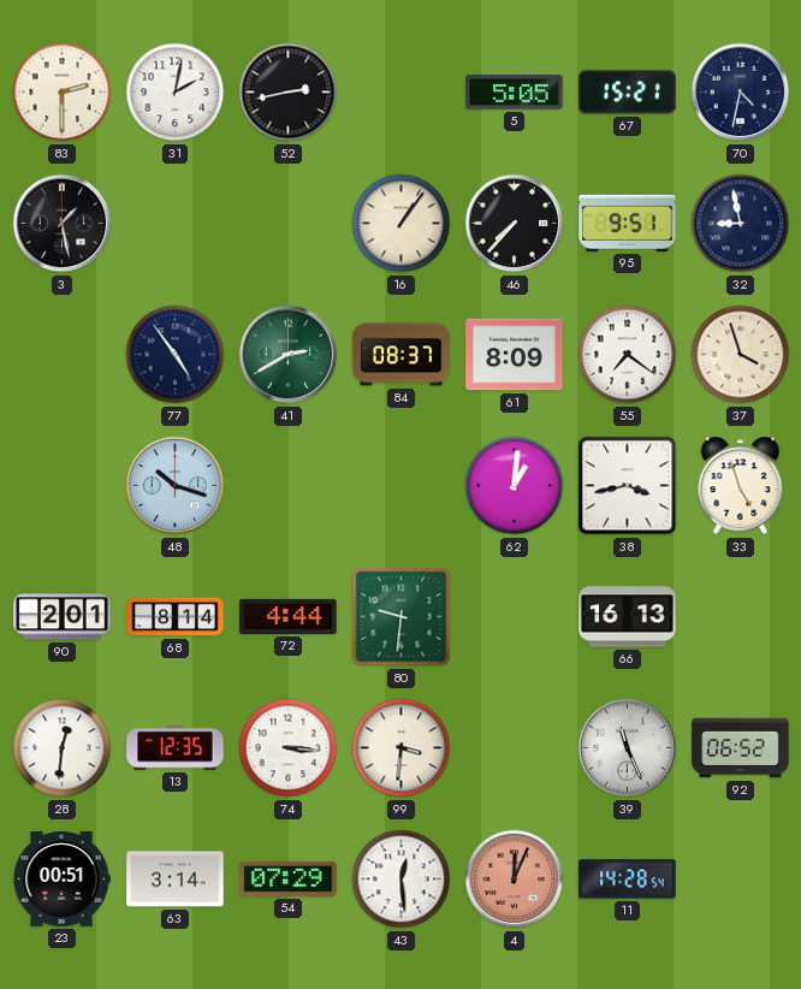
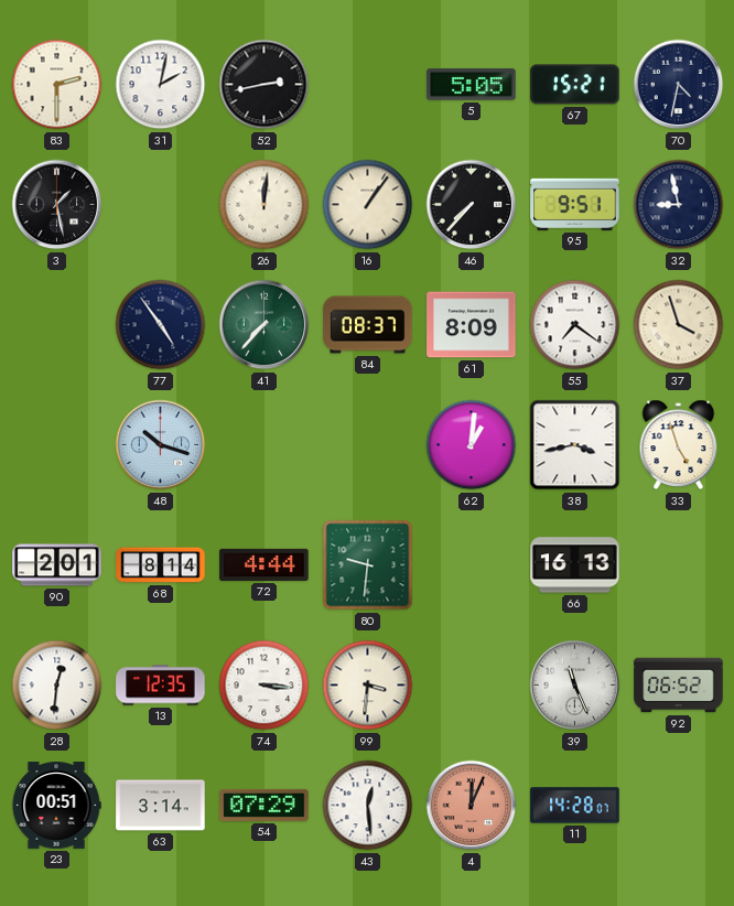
26: none -> 12:01
41: 2:40 -> 7:37
11: 14:28:54 -> 14:28:07
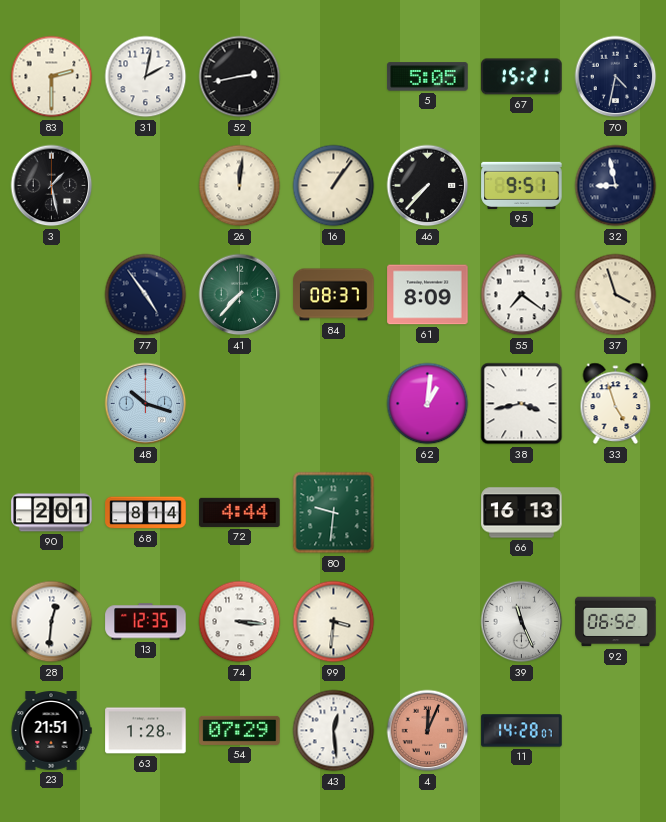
23: 00:51 -> 21:51
63: 3:14 -> 1:28
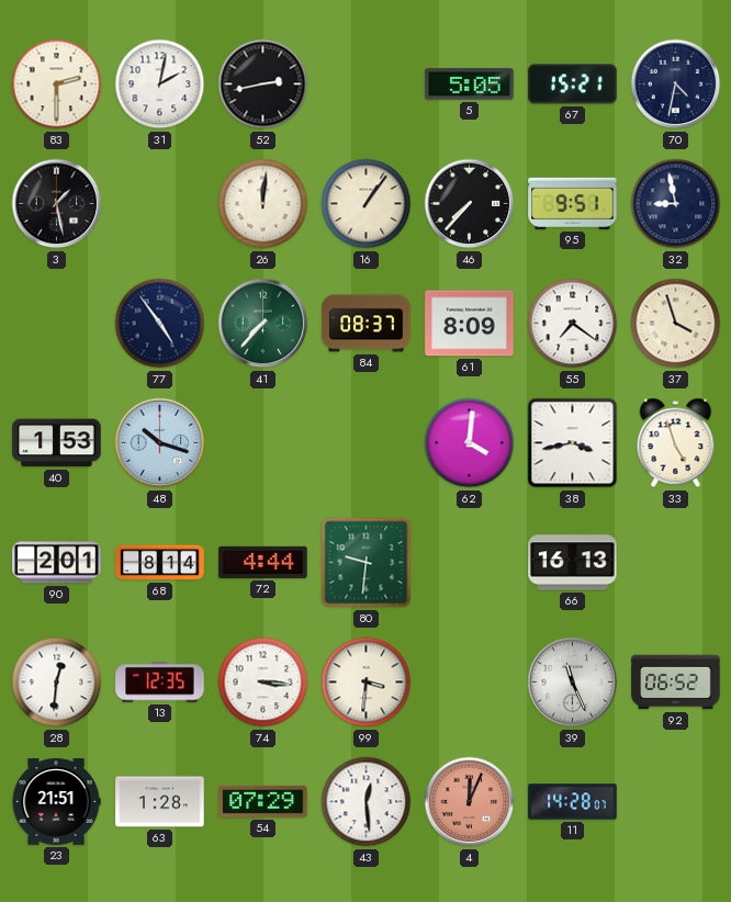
40: none -> 1:53
62: 1:01 -> 4:01
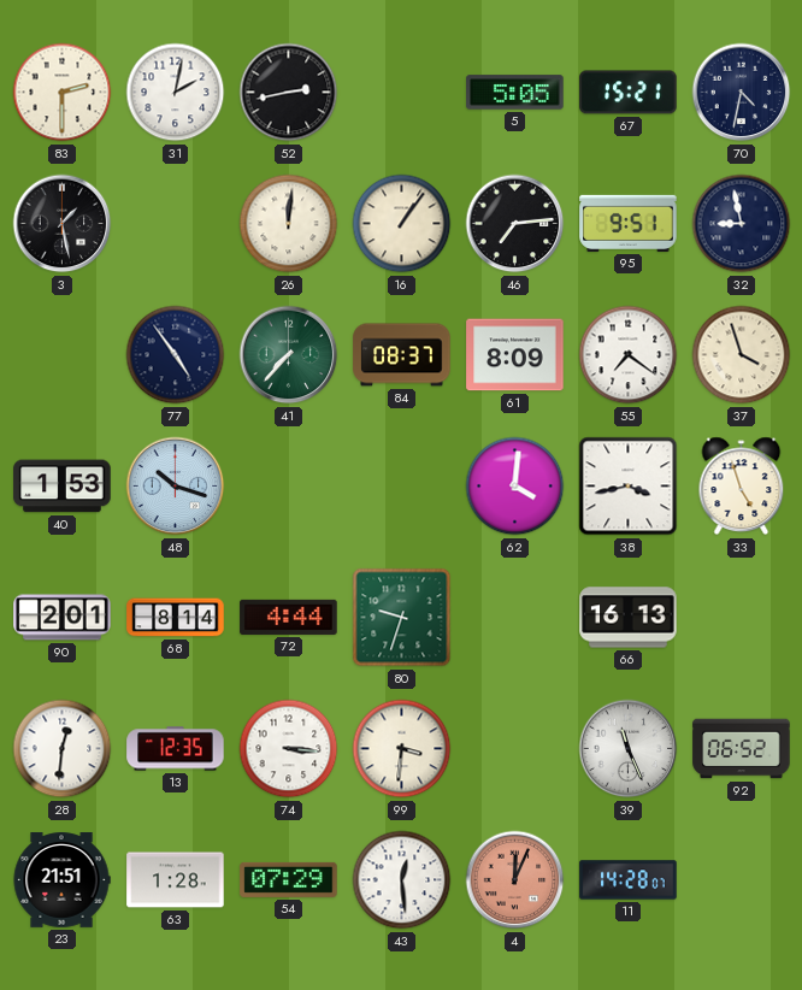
46: 7:37 -> 7:14
80: 9:31 -> 9:33
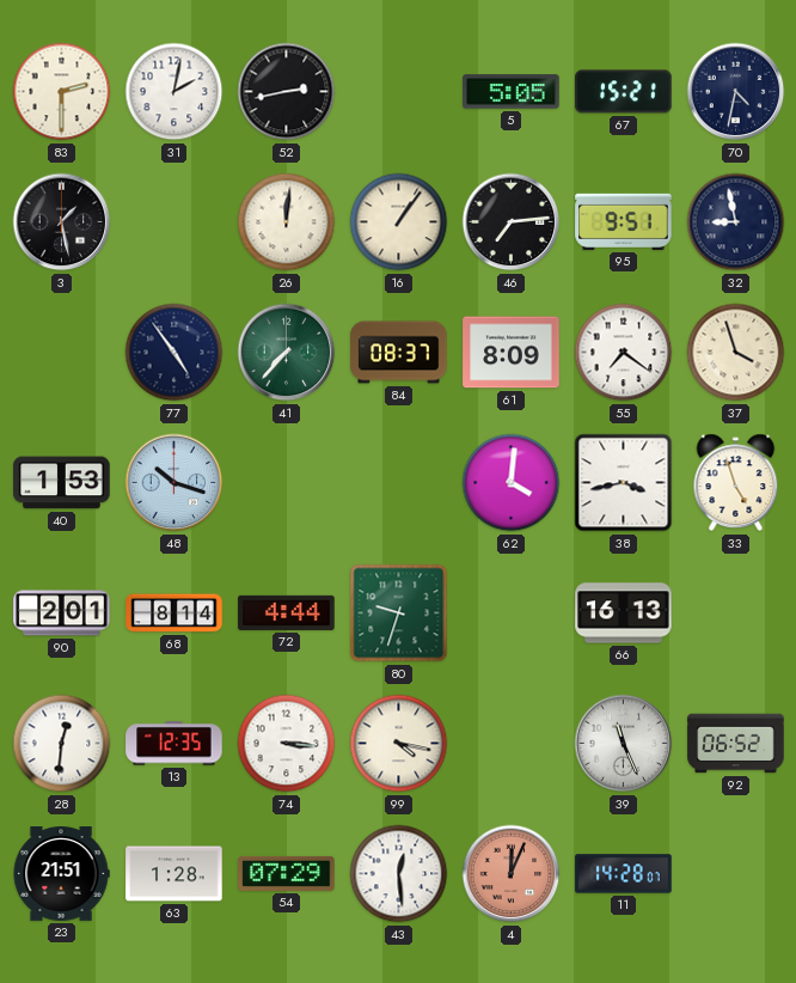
99: 3:31 -> 4:17
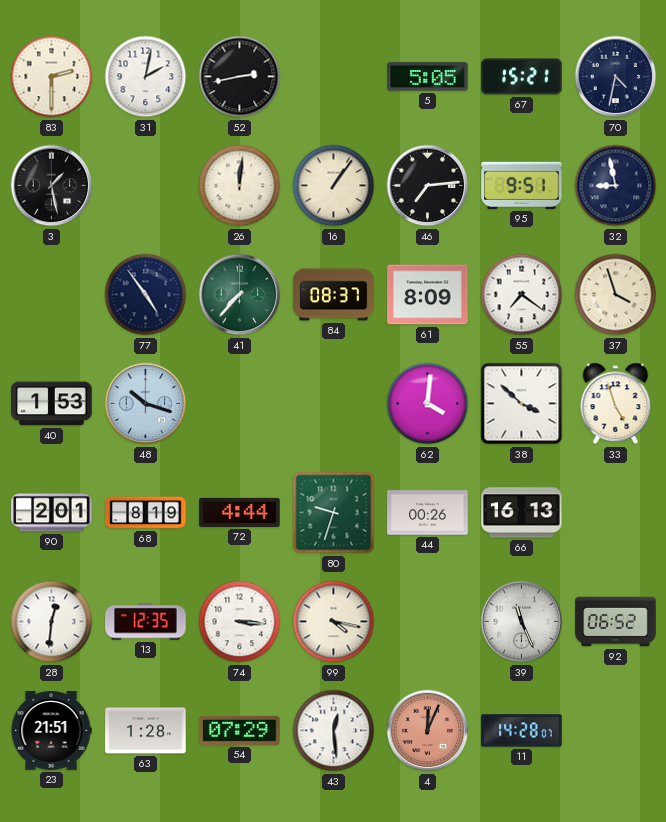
38: 3:43 -> 3:52
68: 8:14 -> 8:19
44: none -> 00:26
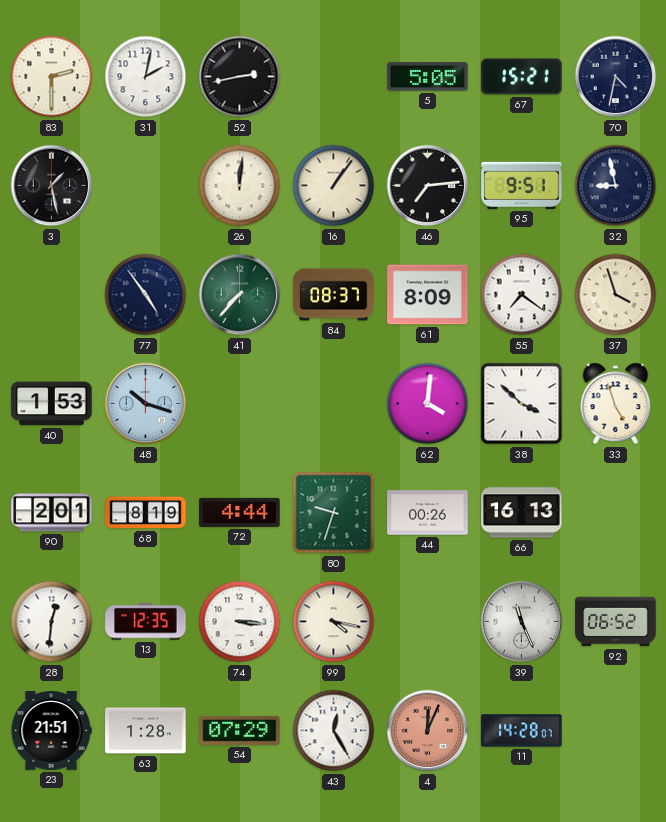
43: 12:29 -> 12:25
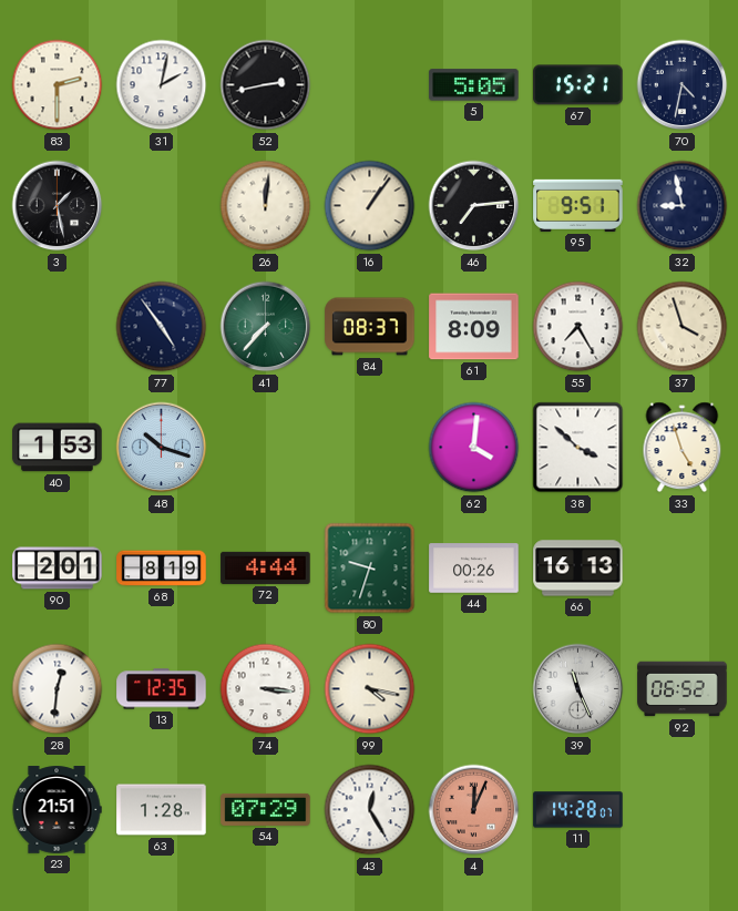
55: 7:21 -> 7:25
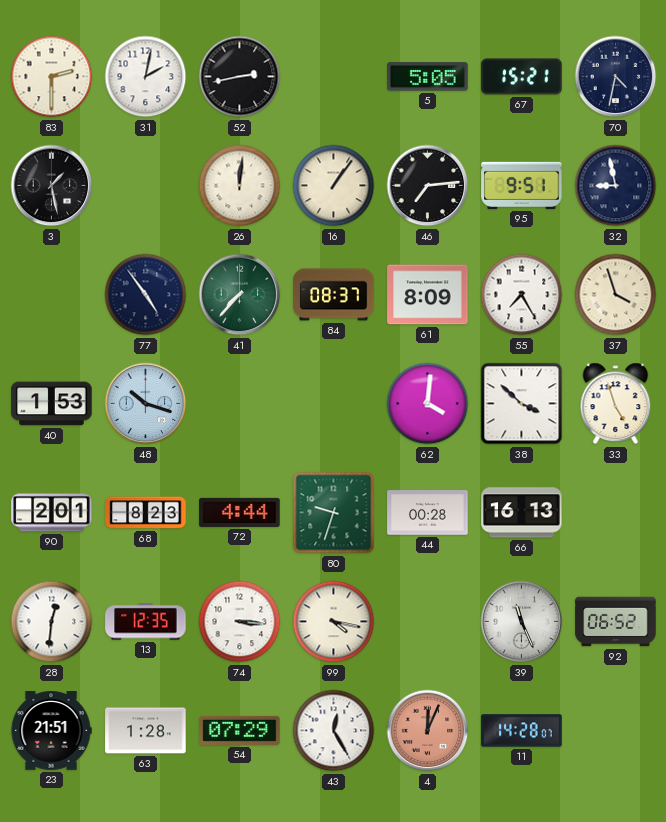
68: 8:19 -> 8:23
44: 00:26 -> 00:28
